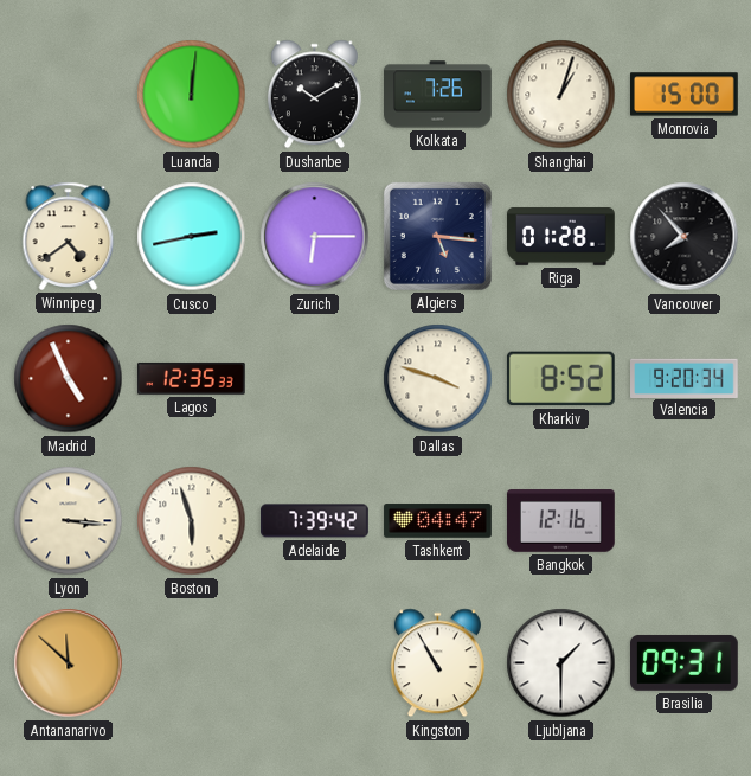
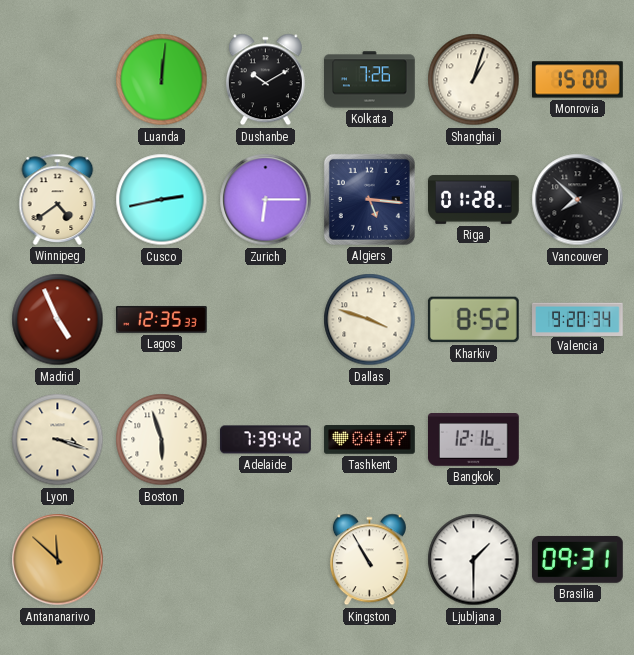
Vancouver: 7:53 -> 7:52
Lyon: 3:16 -> 3:18
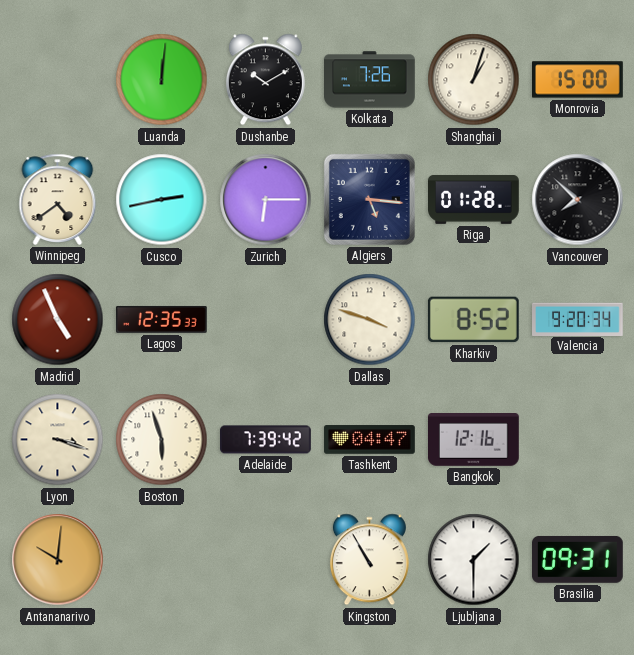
Antananarivo: 11:52 -> 10:01
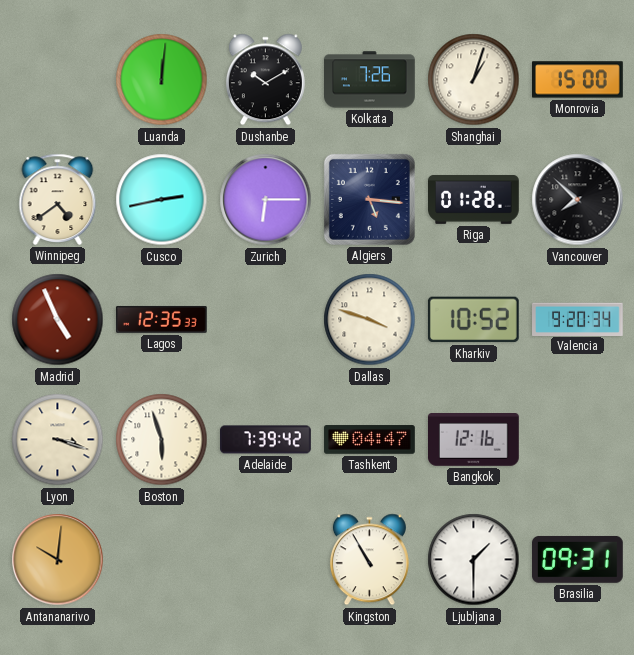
Kharkiv: 8:52 -> 10:52
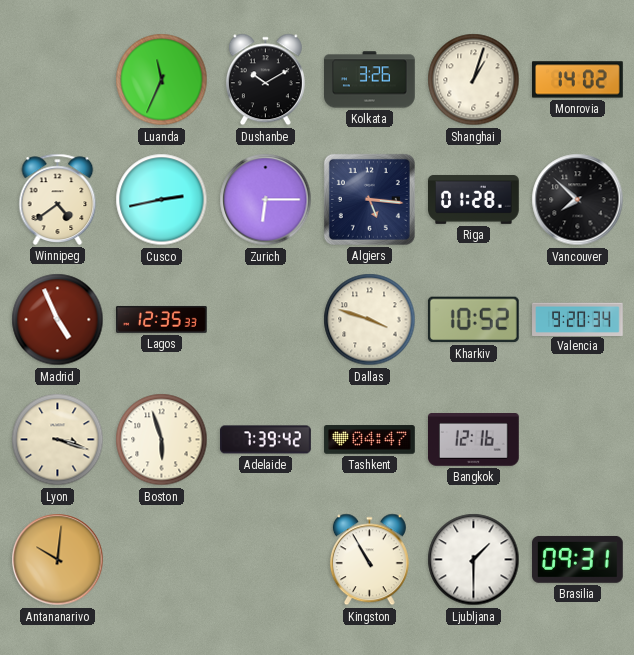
Luanda: 12:01 -> 11:34
Kolkata: 7:26 -> 3:26
Monrovia: 15:00 -> 14:02
